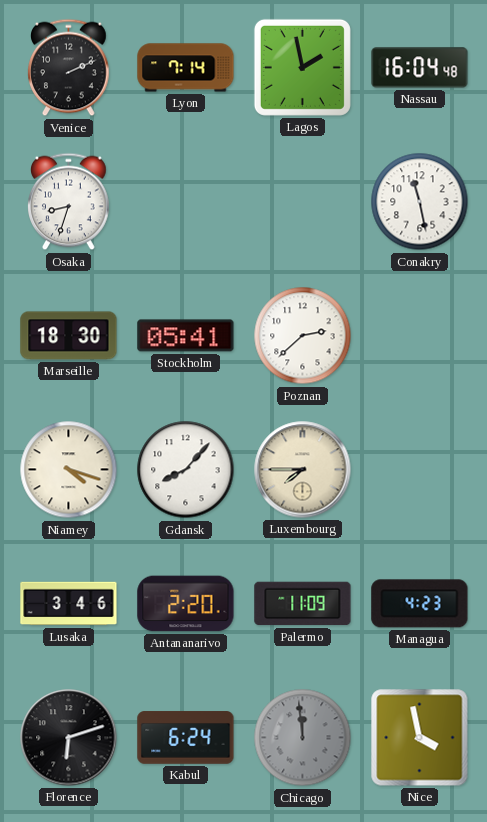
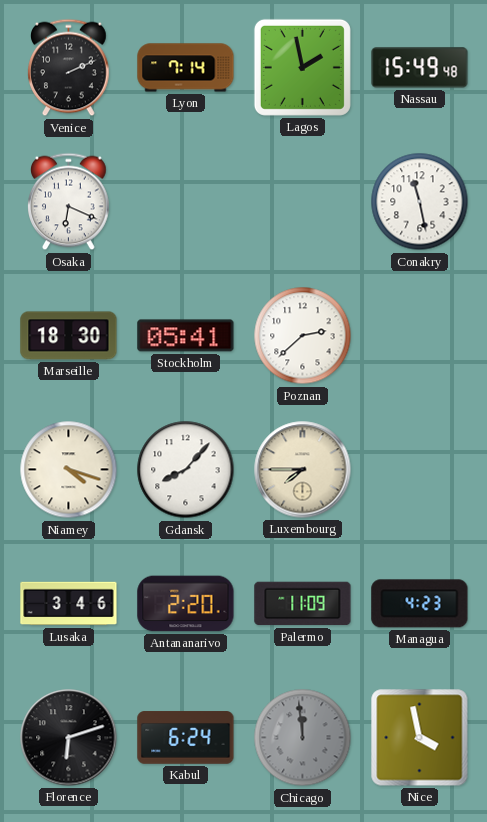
Nassau: 16:04 -> 15:49
Osaka: 8:33 -> 6:19
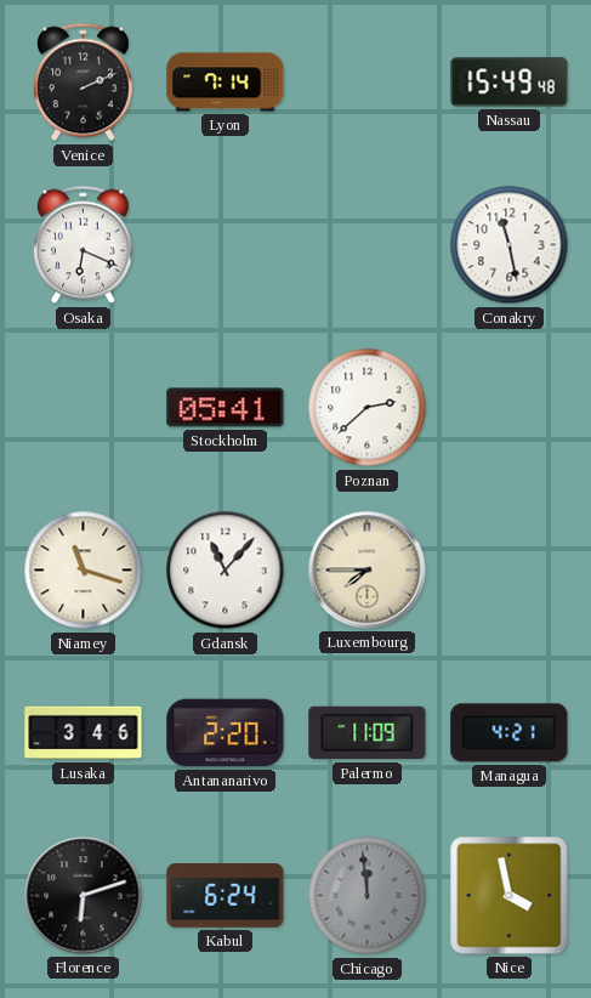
Lagos: 1:58 -> none
Marseille: 18:30 -> none
Niamey: 4:18 -> 11:18
Gdansk: 8:07 -> 11:07
Managua: 4:23 -> 4:21
